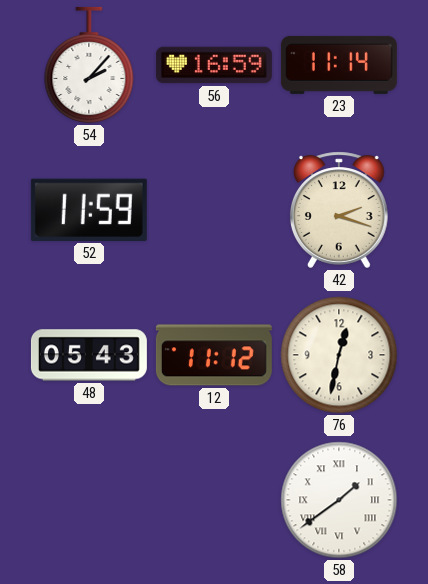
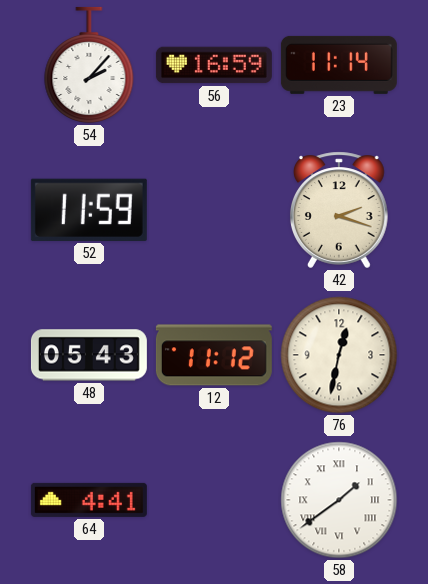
64: none -> 4:41
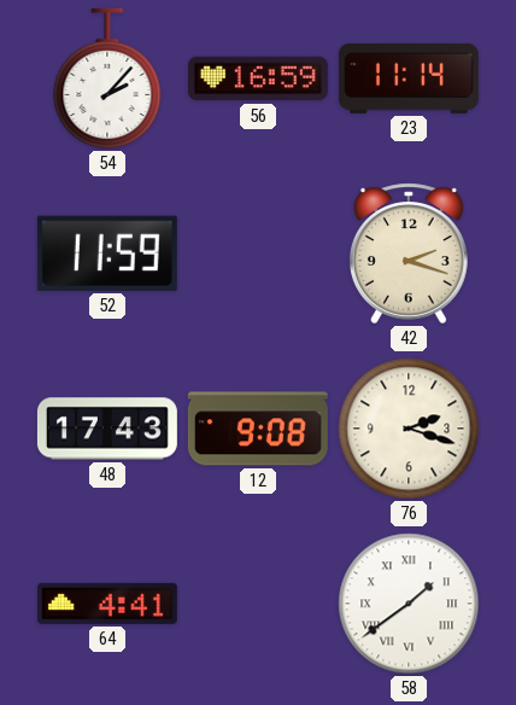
48: 05:43 -> 17:43
12: 11:12 -> 9:08
76: 12:32 -> 2:18
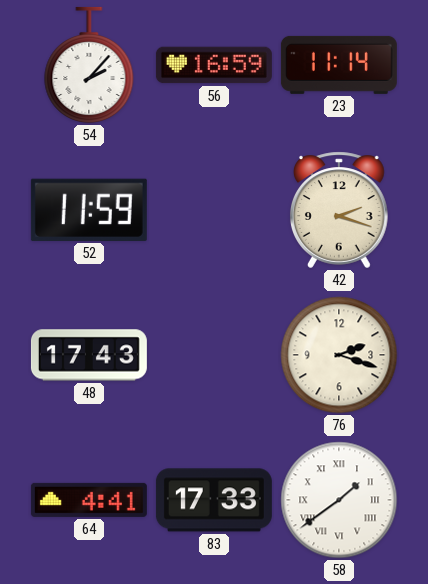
12: 9:08 -> none
83: none -> 17:33
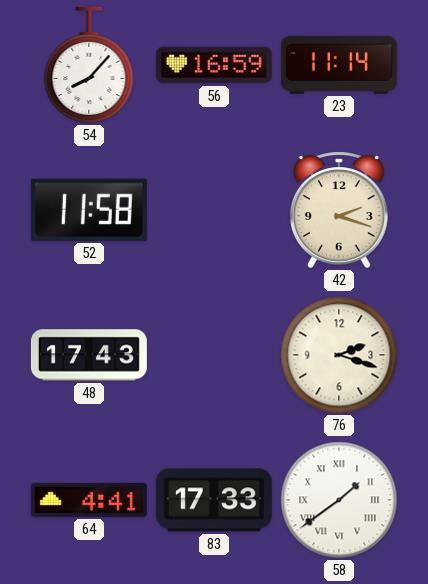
54: 2:07 -> 8:07
52: 11:59 -> 11:58
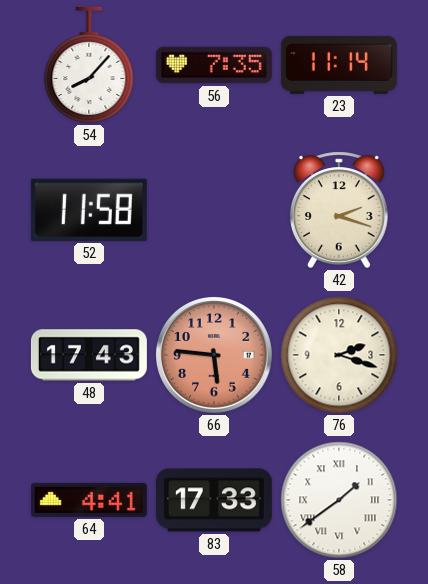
56: 16:59 -> 7:35
66: none -> 5:46
